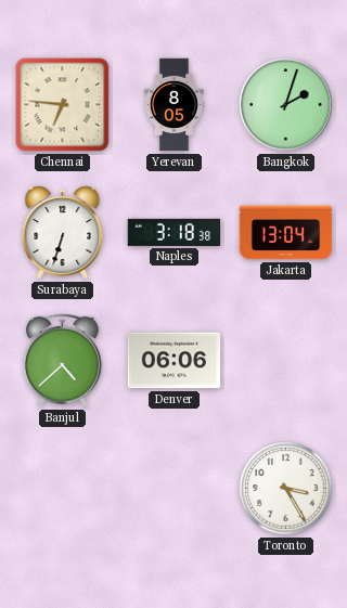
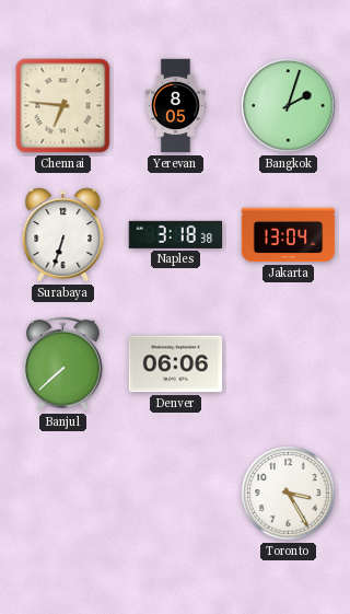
Banjul: 4:38 -> 7:38
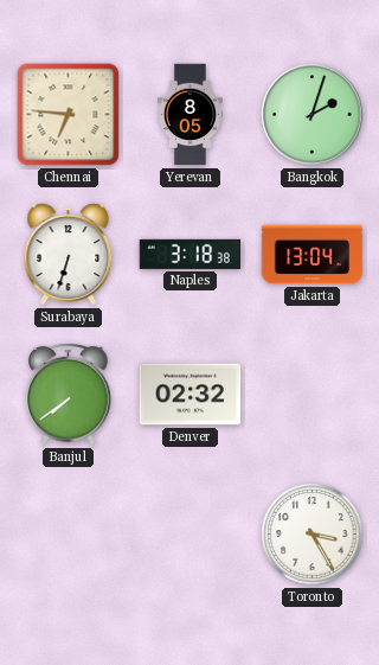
Banjul: 7:38 -> 7:39
Denver: 06:06 -> 02:32
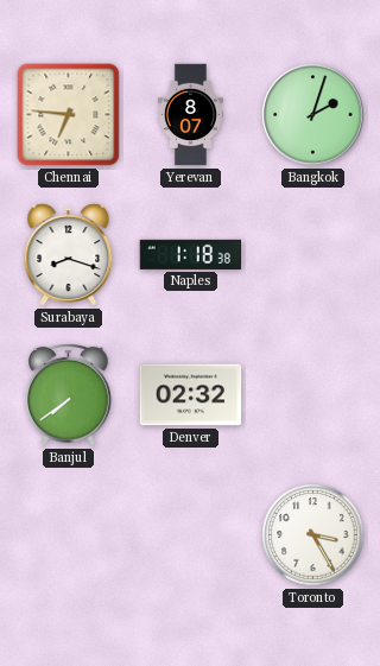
Yerevan: 8:05 -> 8:07
Surabaya: 6:33 -> 8:18
Naples: 3:18 -> 1:18
Jakarta: 13:04 -> none
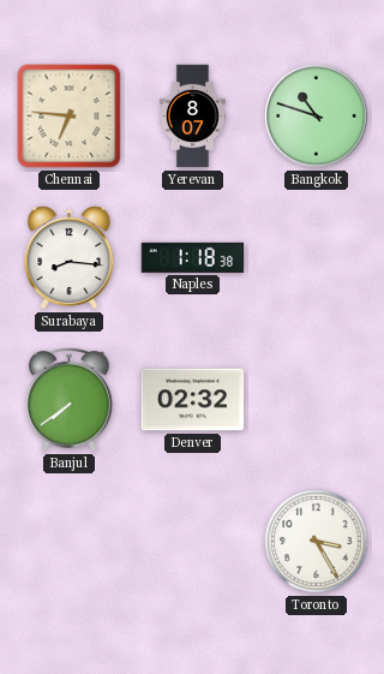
Bangkok: 2:03 -> 10:48
Surabaya: 8:18 -> 8:16
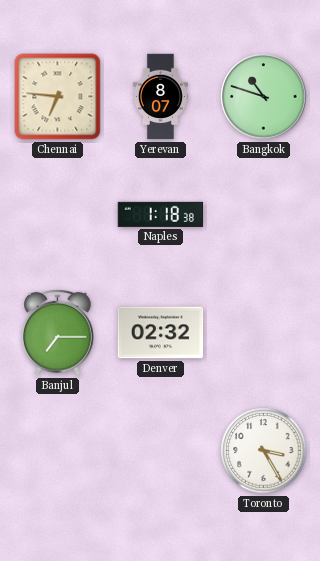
Surabaya: 8:16 -> none
Banjul: 7:39 -> 7:15
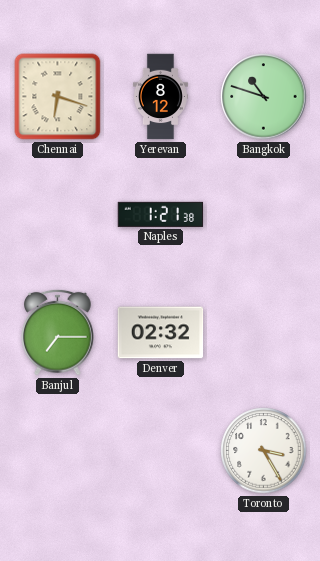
Chennai: 6:46 -> 6:18
Yerevan: 8:07 -> 8:12
Naples: 1:18 -> 1:21
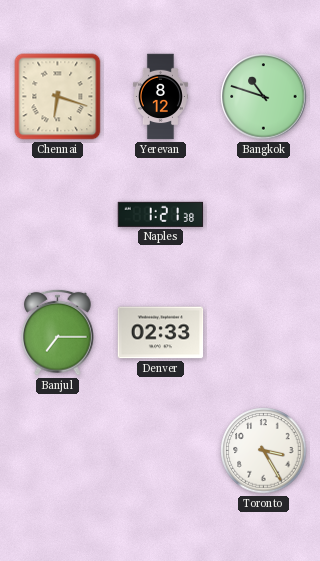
Denver: 02:32 -> 02:33
